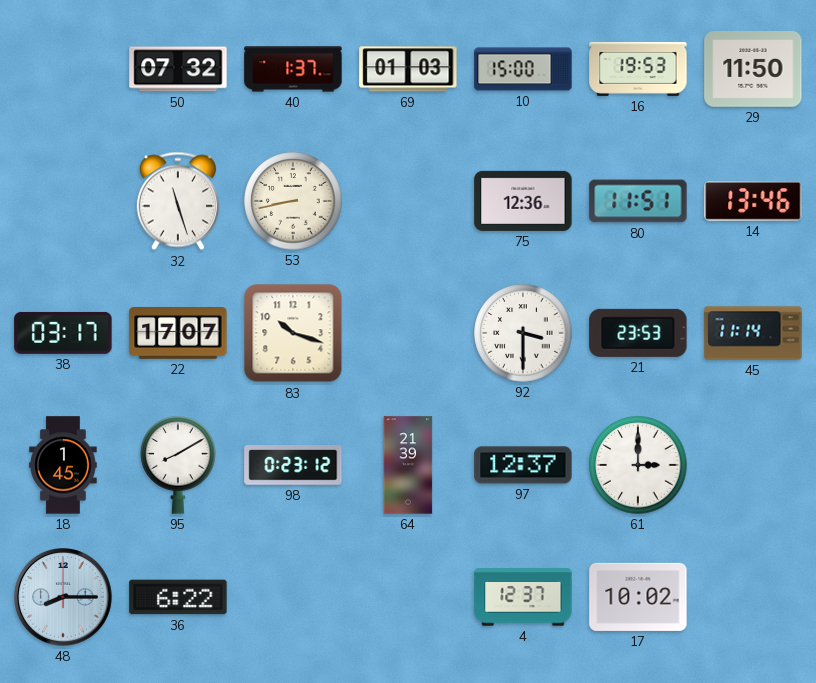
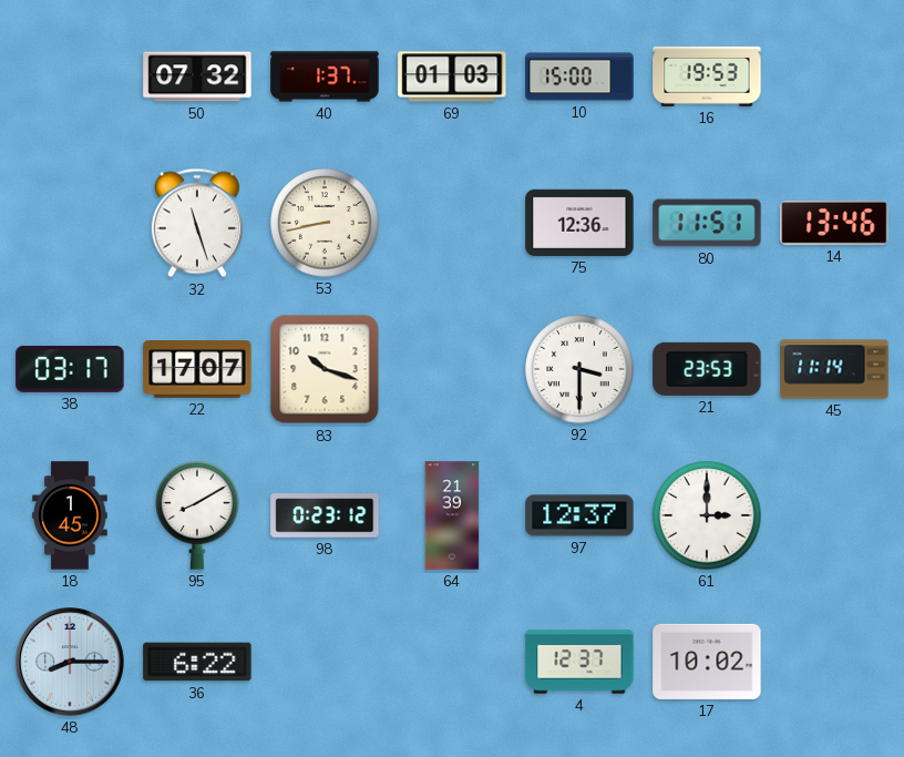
29: 11:50 -> none
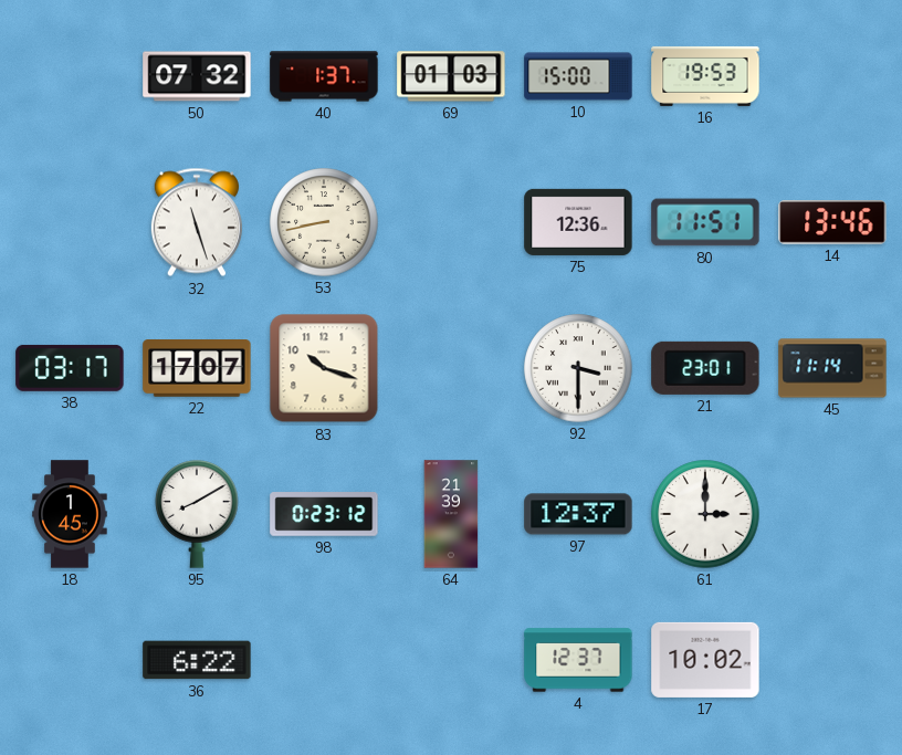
21: 23:53 -> 23:01
48: 8:15 -> none
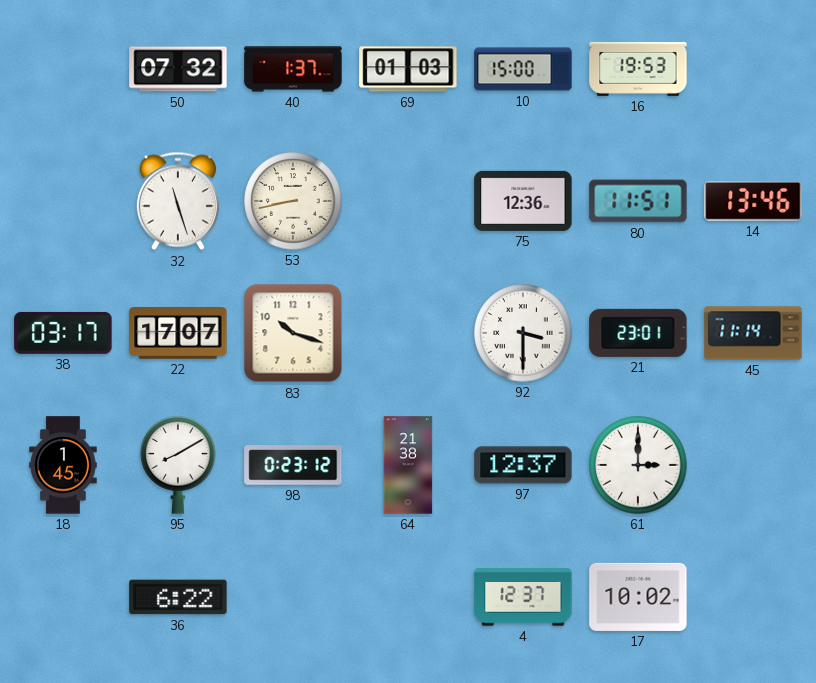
64: 21:39 -> 21:38
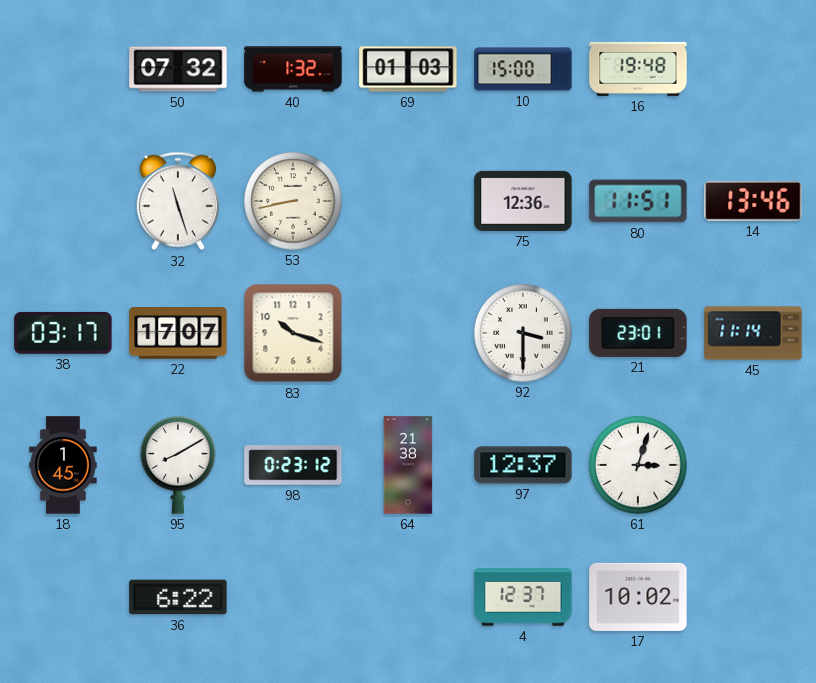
40: 1:37 -> 1:32
16: 19:53 -> 19:48
61: 3:00 -> 3:03
